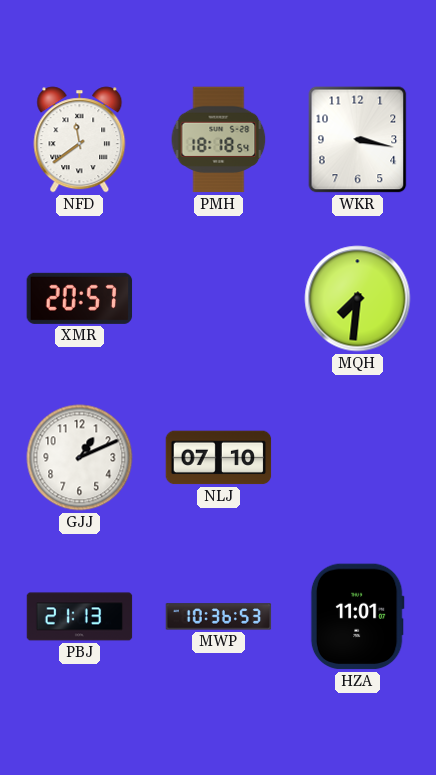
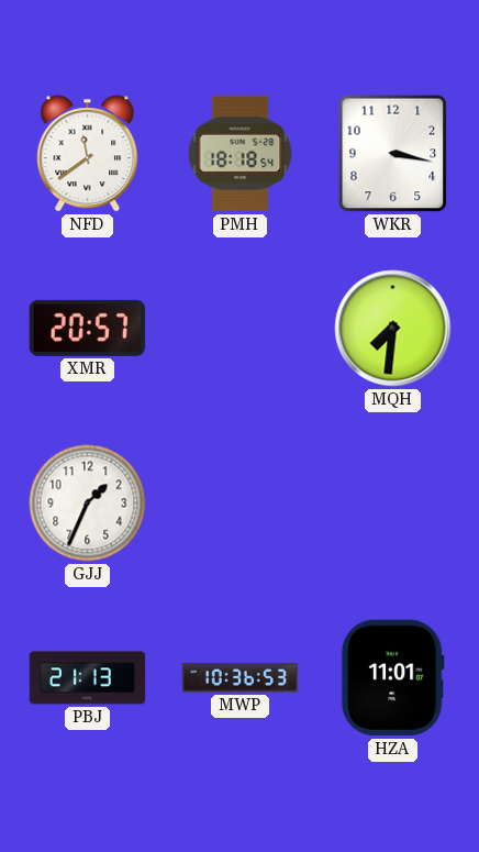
GJJ: 1:11 -> 1:34
NLJ: 07:10 -> none
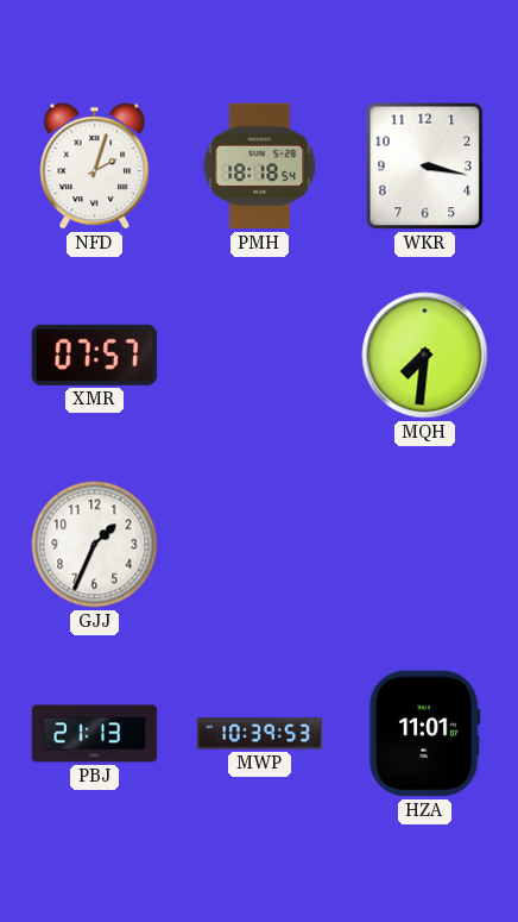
NFD: 11:39 -> 2:03
XMR: 20:57 -> 07:57
MWP: 10:36 -> 10:39
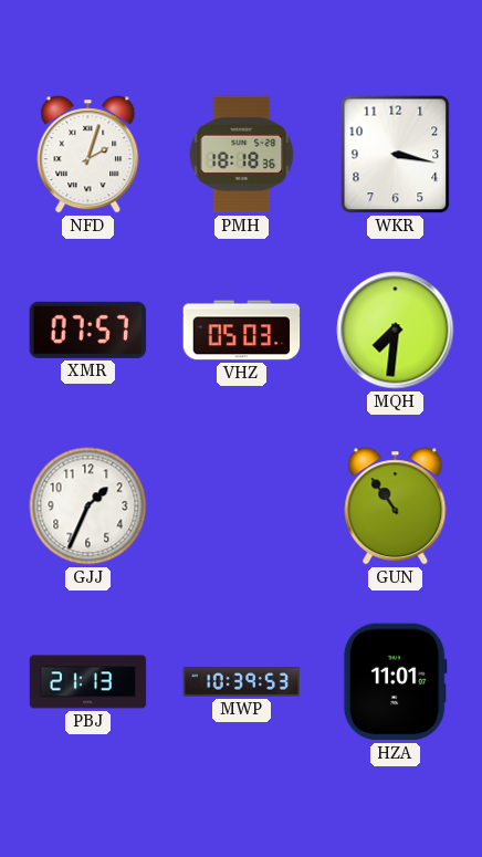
PMH: 18:18:54 -> 18:18:36
VHZ: none -> 05:03
GUN: none -> 10:54
